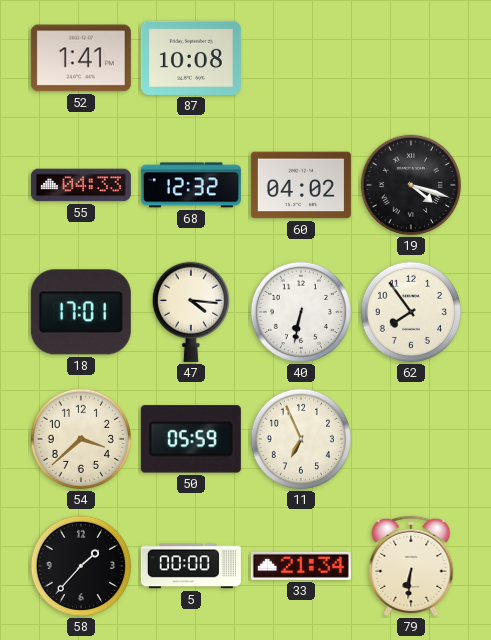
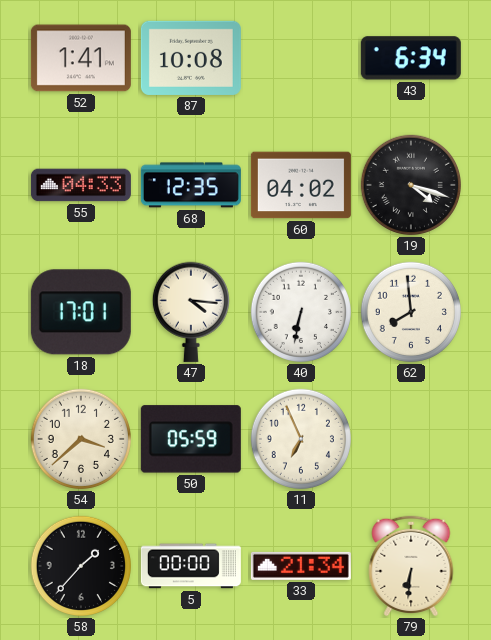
43: none -> 6:34
68: 12:32 -> 12:35
62: 7:54 -> 7:59
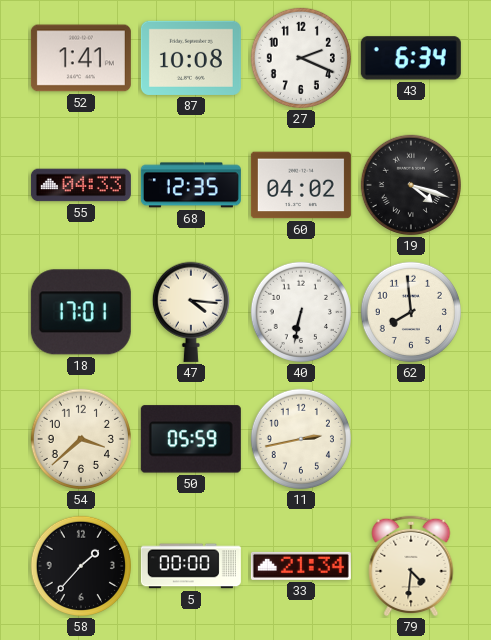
27: none -> 2:19
11: 6:56 -> 2:43
79: 6:31 -> 4:31
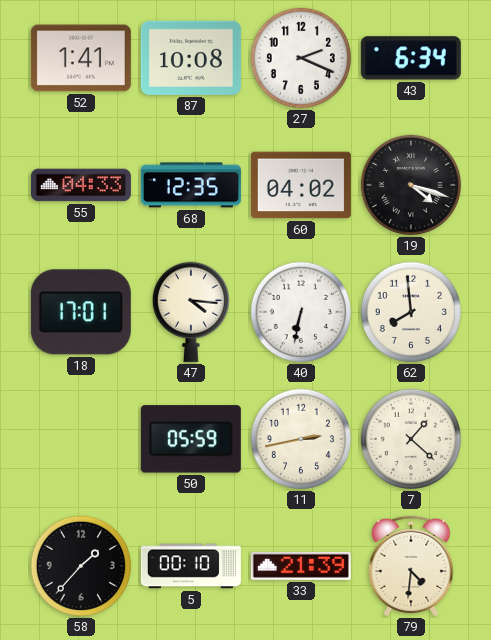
54: 3:38 -> none
7: none -> 1:22
5: 00:00 -> 00:10
33: 21:34 -> 21:39
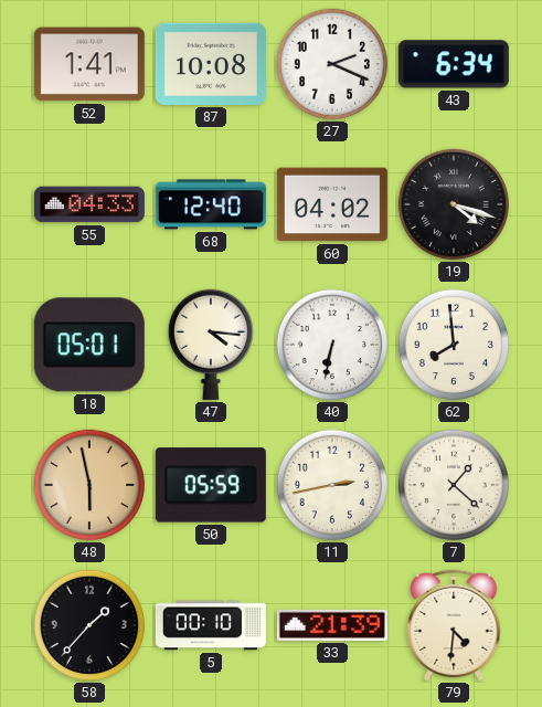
68: 12:35 -> 12:40
18: 17:01 -> 05:01
48: none -> 5:58
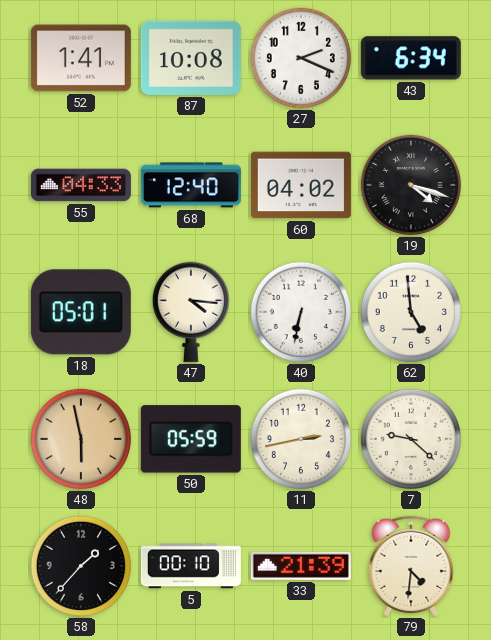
62: 7:59 -> 4:59
7: 1:22 -> 9:22
